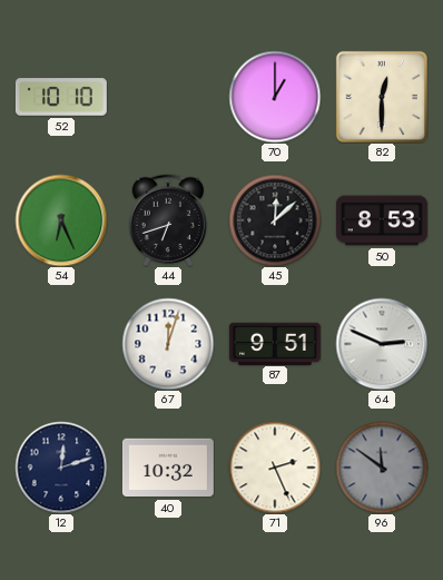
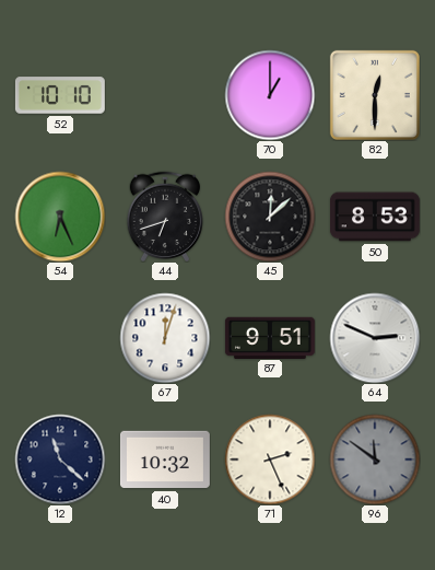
12: 12:12 -> 11:22
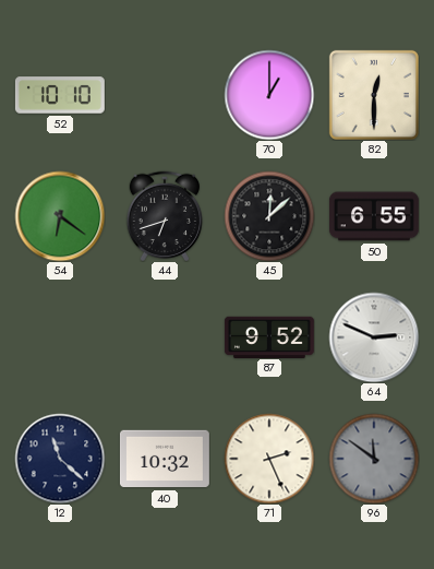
54: 6:26 -> 6:21
50: 8:53 -> 6:55
67: 12:03 -> none
87: 9:51 -> 9:52
